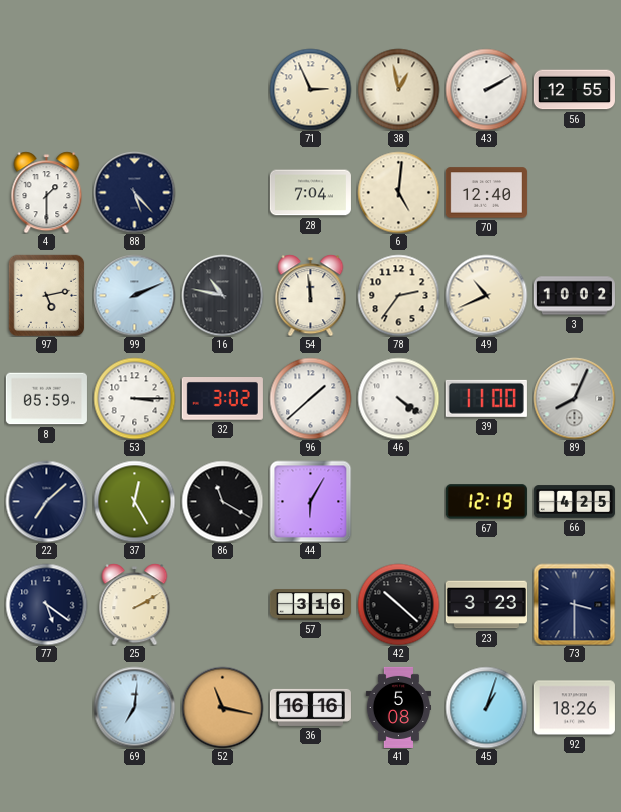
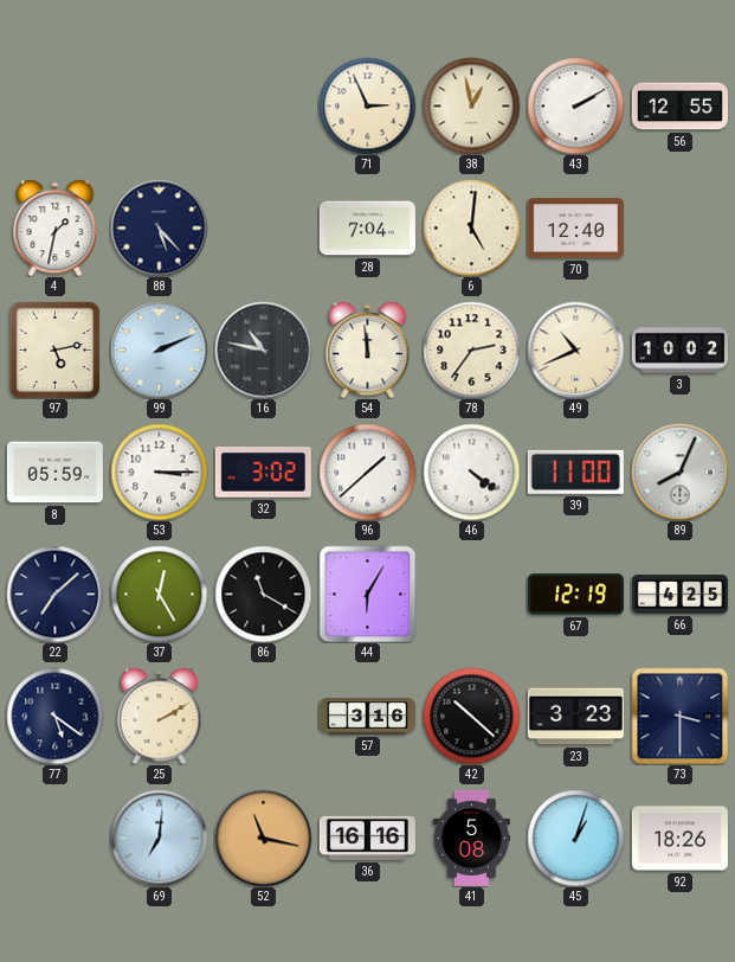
4: 1:30 -> 1:32
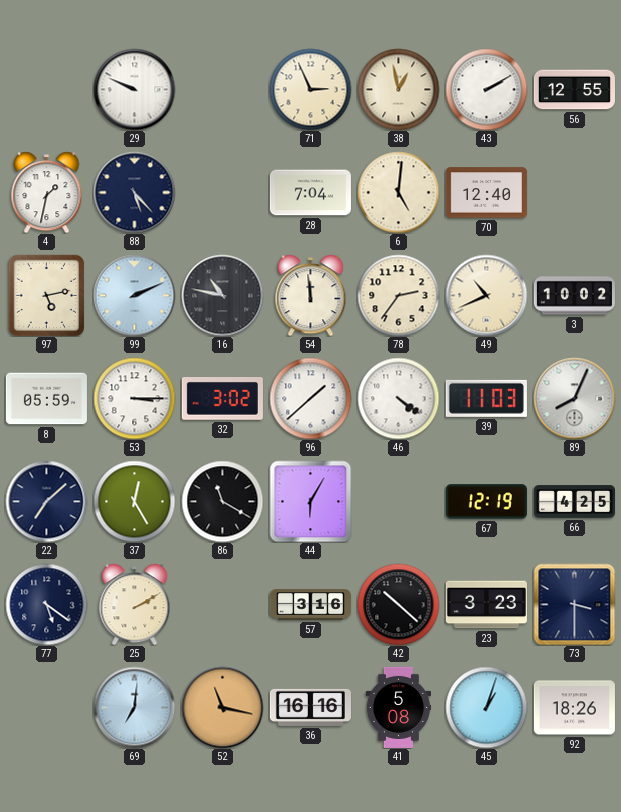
29: none -> 9:49
39: 11:00 -> 11:03
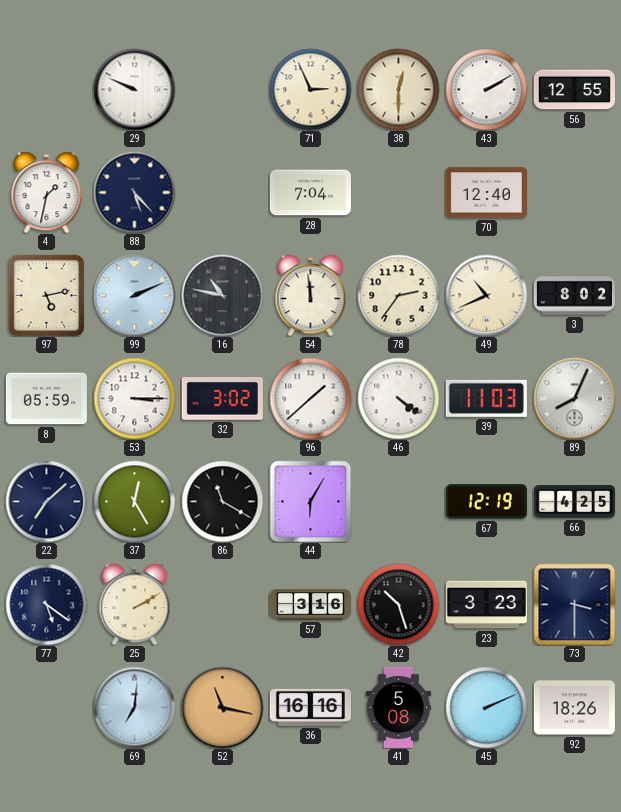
38: 12:58 -> 12:30
6: 5:01 -> none
3: 10:02 -> 8:02
42: 10:22 -> 10:27
45: 1:03 -> 2:11
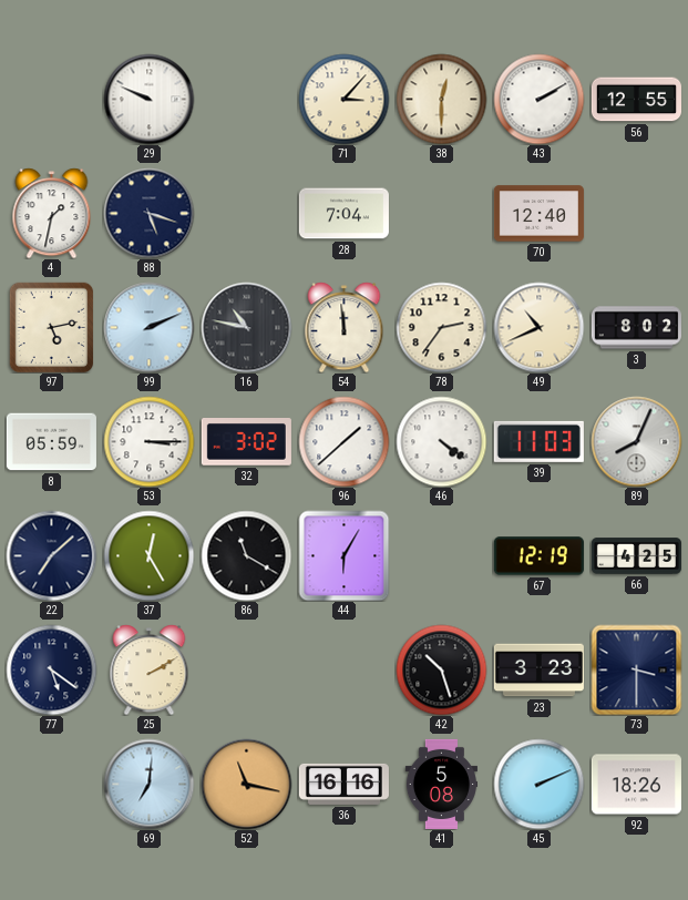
71: 2:56 -> 3:07
88: 5:23 -> 5:18
57: 3:16 -> none
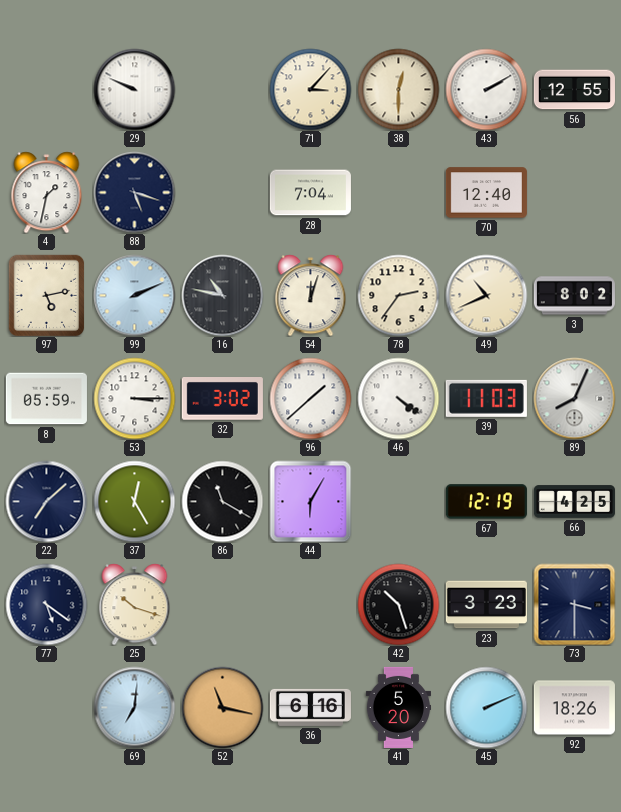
54: 11:59 -> 12:03
25: 2:10 -> 10:18
36: 16:16 -> 6:16
41: 5:08 -> 5:20
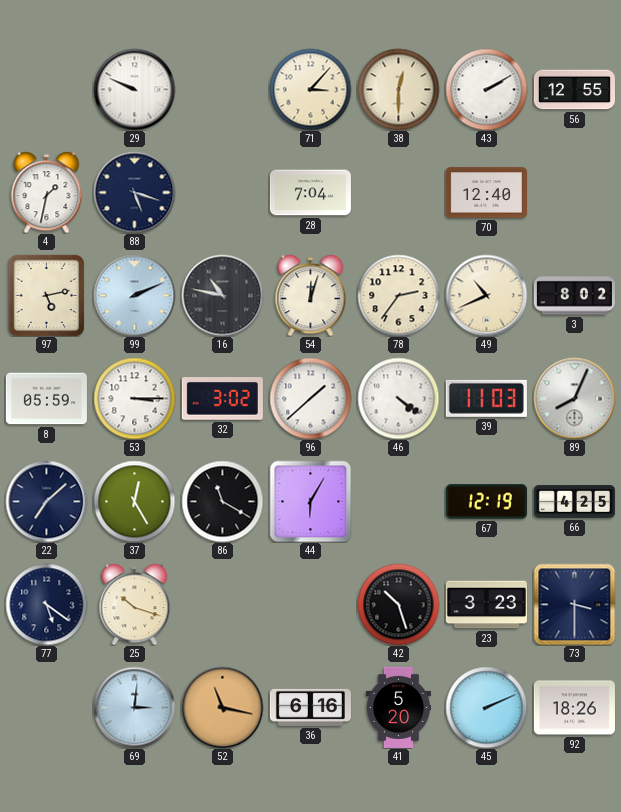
69: 7:01 -> 3:01
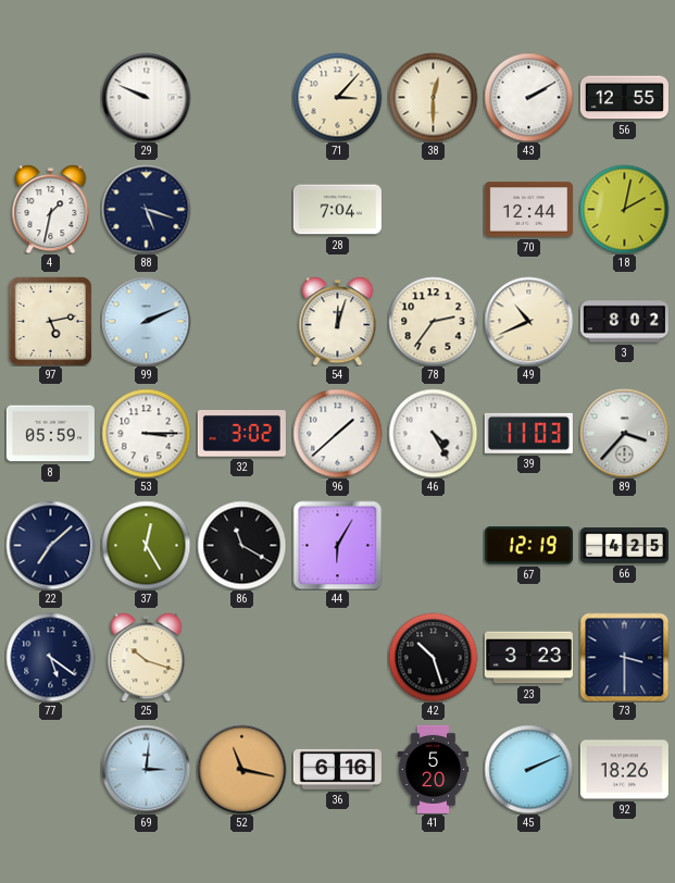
70: 12:40 -> 12:44
18: none -> 2:02
16: 10:47 -> none
46: 4:21 -> 4:25
89: 8:04 -> 3:37
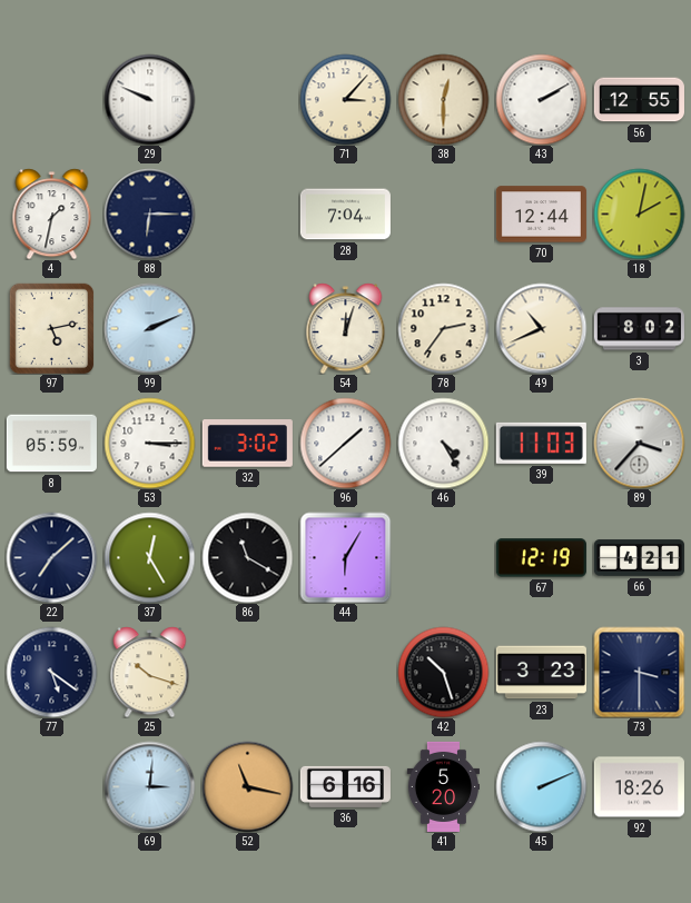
88: 5:18 -> 6:15
66: 4:25 -> 4:21
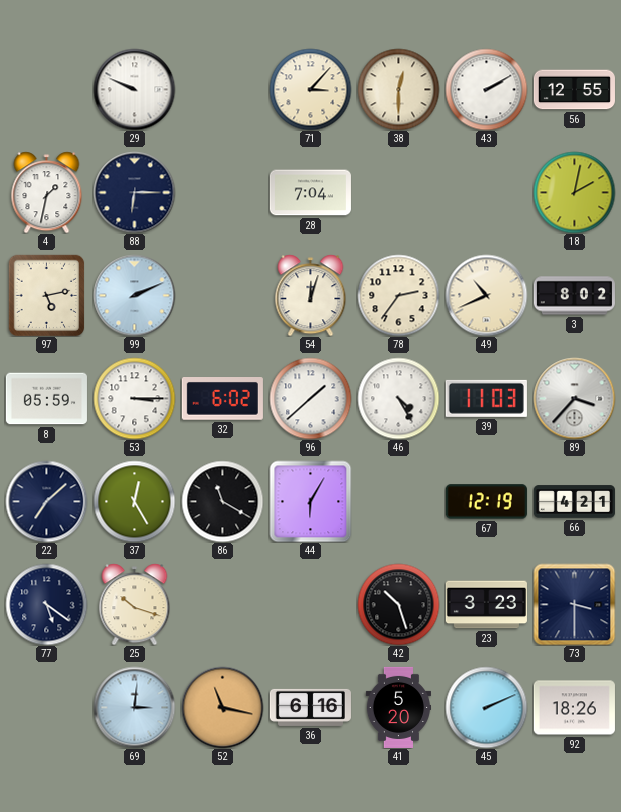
70: 12:44 -> none
32: 3:02 -> 6:02
